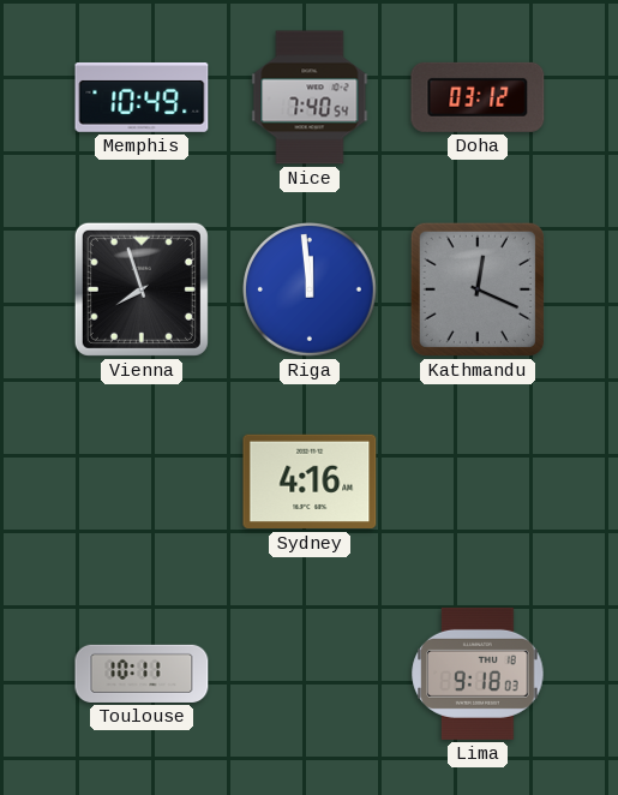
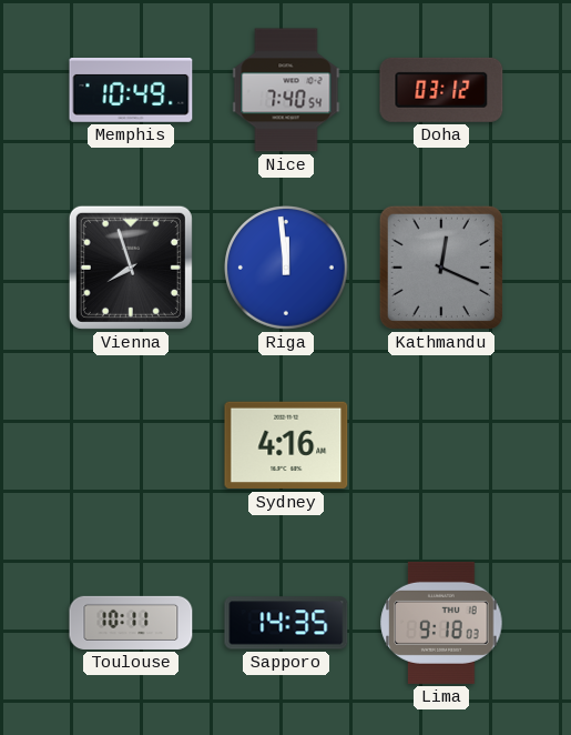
Sapporo: none -> 14:35
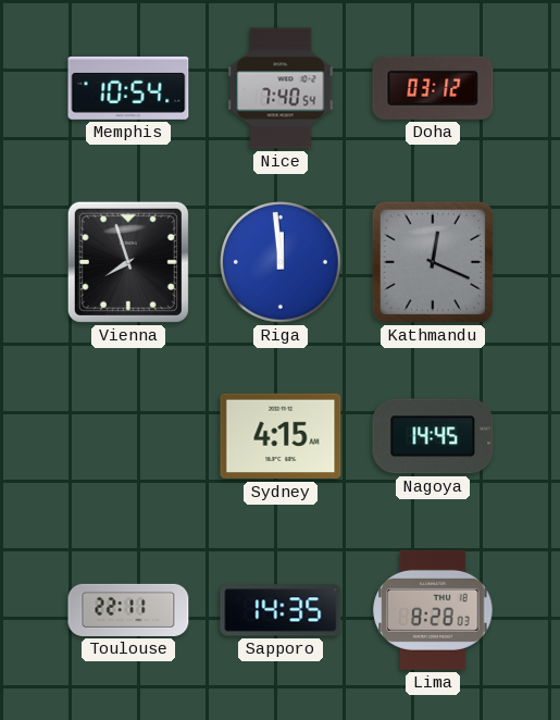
Memphis: 10:49 -> 10:54
Sydney: 4:16 -> 4:15
Nagoya: none -> 14:45
Toulouse: 10:11 -> 22:11
Lima: 9:18 -> 8:28
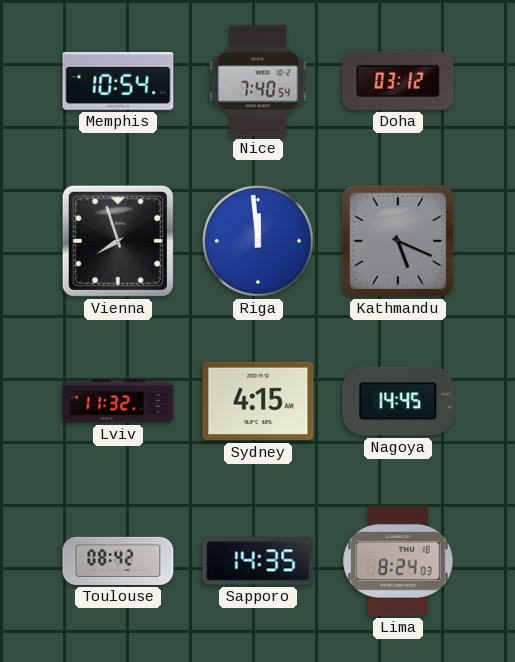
Kathmandu: 12:19 -> 5:19
Lviv: none -> 11:32
Toulouse: 22:11 -> 08:42
Lima: 8:28 -> 8:24
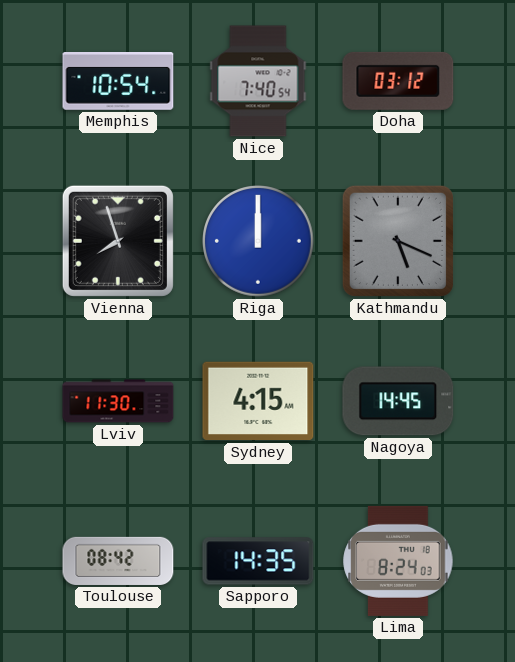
Riga: 11:59 -> 12:00
Lviv: 11:32 -> 11:30
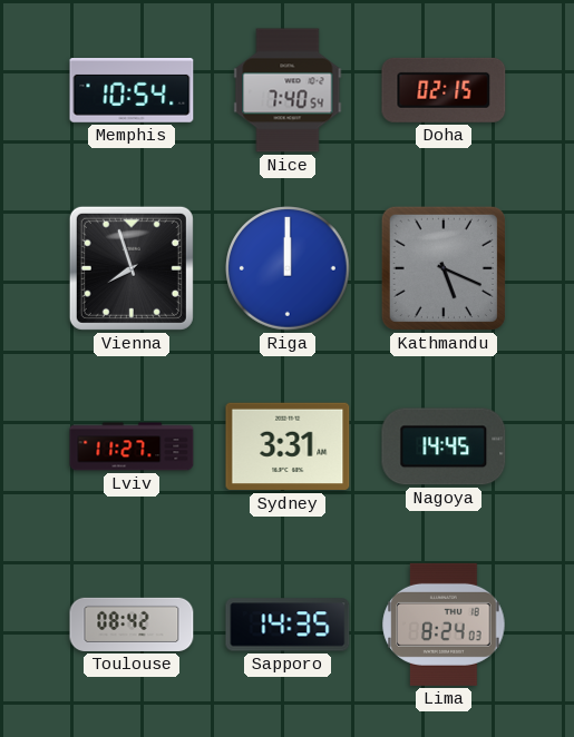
Doha: 03:12 -> 02:15
Lviv: 11:30 -> 11:27
Sydney: 4:15 -> 3:31
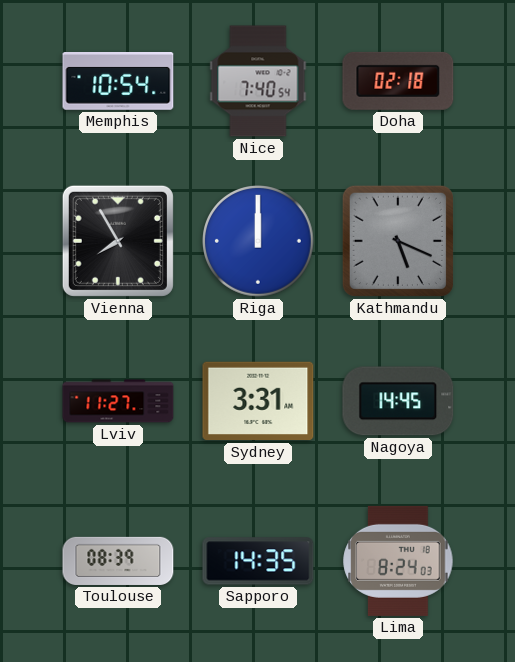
Doha: 02:15 -> 02:18
Vienna: 7:57 -> 7:55
Toulouse: 08:42 -> 08:39
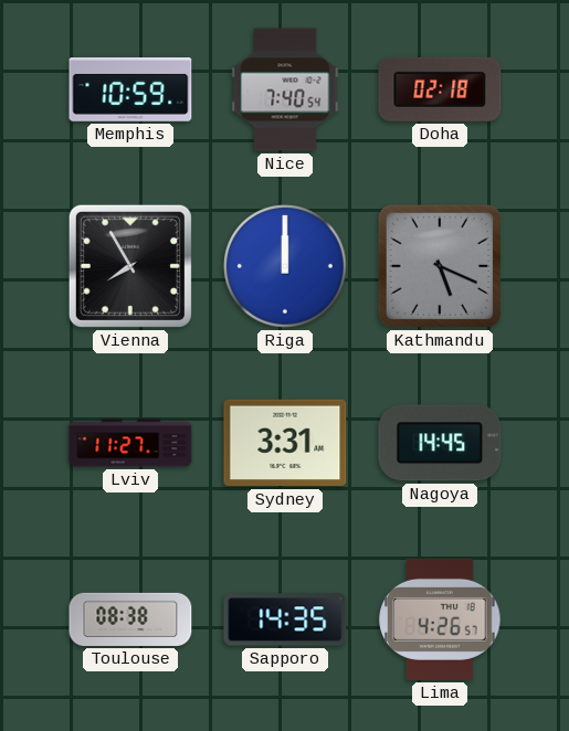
Memphis: 10:54 -> 10:59
Toulouse: 08:39 -> 08:38
Lima: 8:24 -> 4:26
